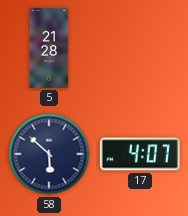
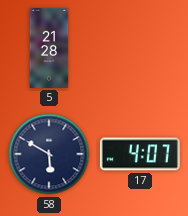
58: 5:52 -> 5:50
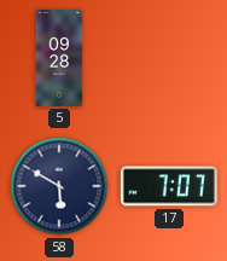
5: 21:28 -> 09:28
17: 4:07 -> 7:07
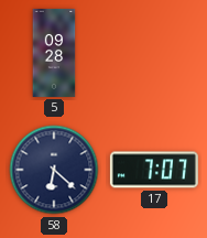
58: 5:50 -> 6:22
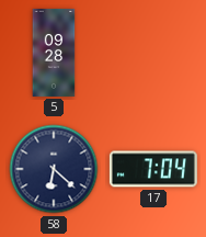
17: 7:07 -> 7:04
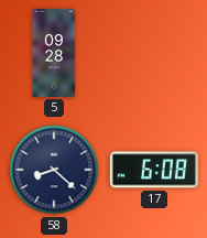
58: 6:22 -> 8:22
17: 7:04 -> 6:08
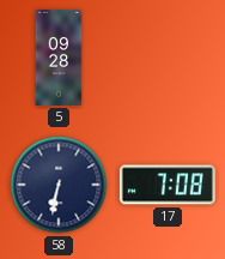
58: 8:22 -> 6:32
17: 6:08 -> 7:08
